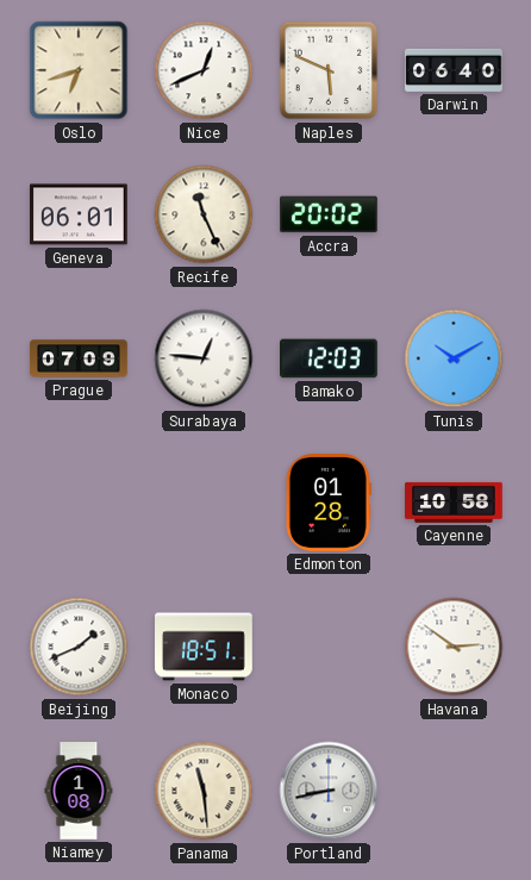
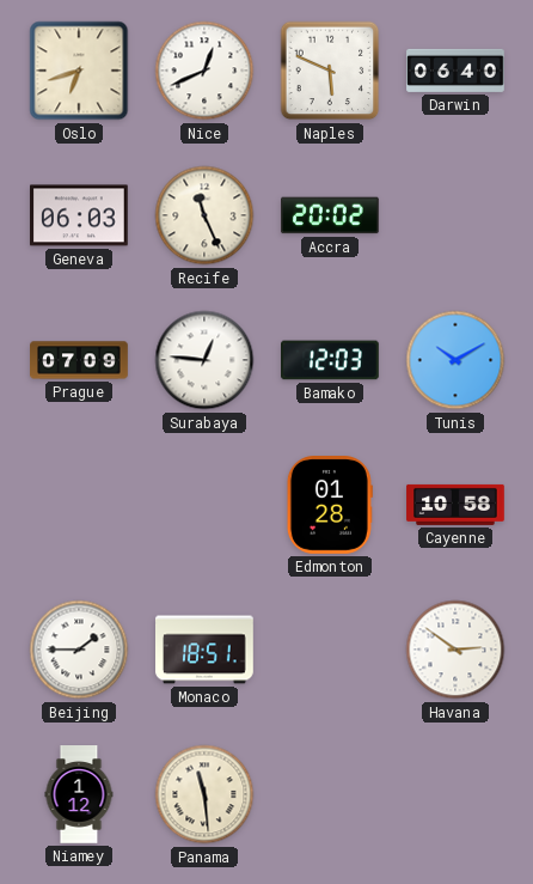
Geneva: 06:01 -> 06:03
Beijing: 1:41 -> 1:45
Niamey: 1:08 -> 1:12
Portland: 8:43 -> none
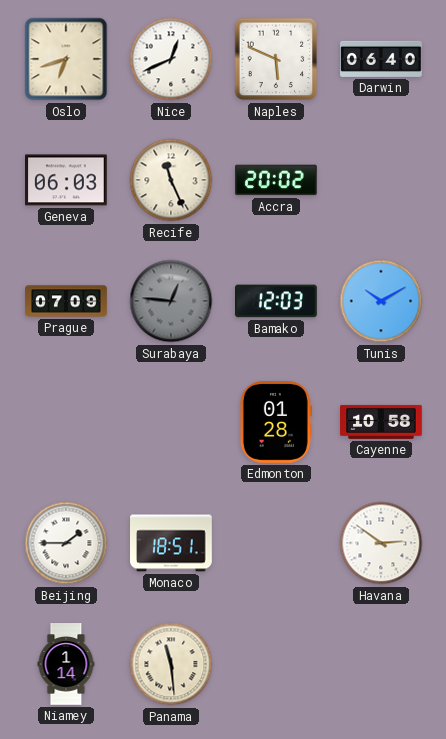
Surabaya dial: white -> grey
Niamey: 1:12 -> 1:14
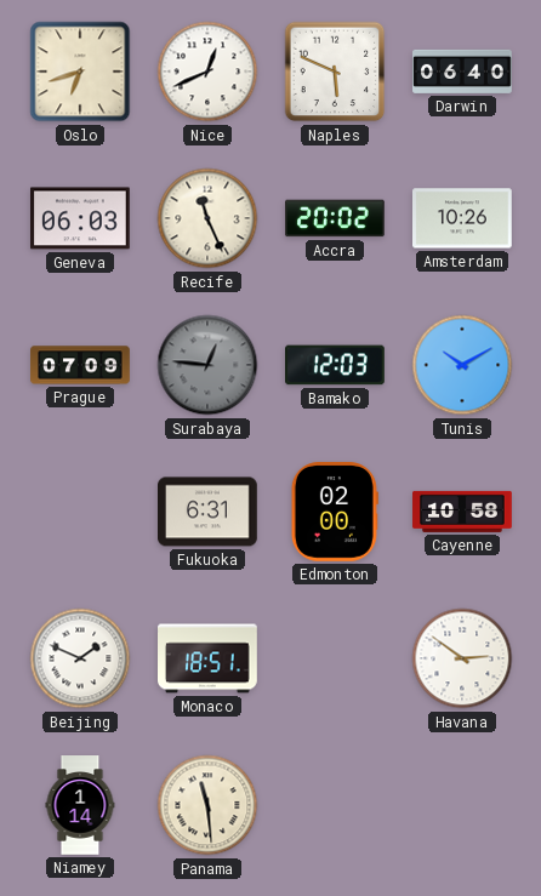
Amsterdam: none -> 10:26
Fukuoka: none -> 6:31
Edmonton: 01:28 -> 02:00
Beijing: 1:45 -> 1:49
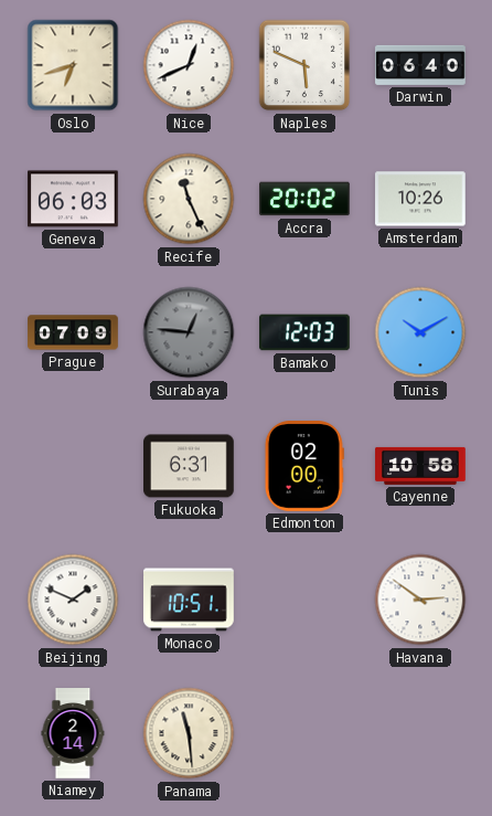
Monaco: 18:51 -> 10:51
Niamey: 1:14 -> 2:14
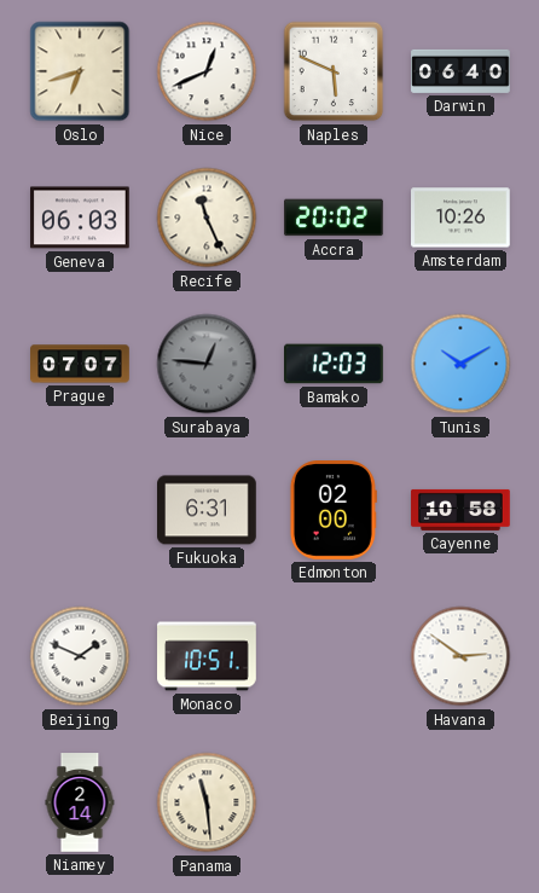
Prague: 07:09 -> 07:07
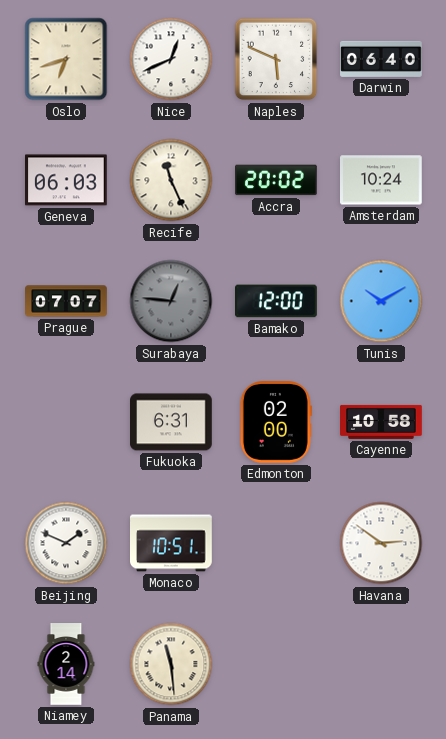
Amsterdam: 10:26 -> 10:24
Bamako: 12:03 -> 12:00
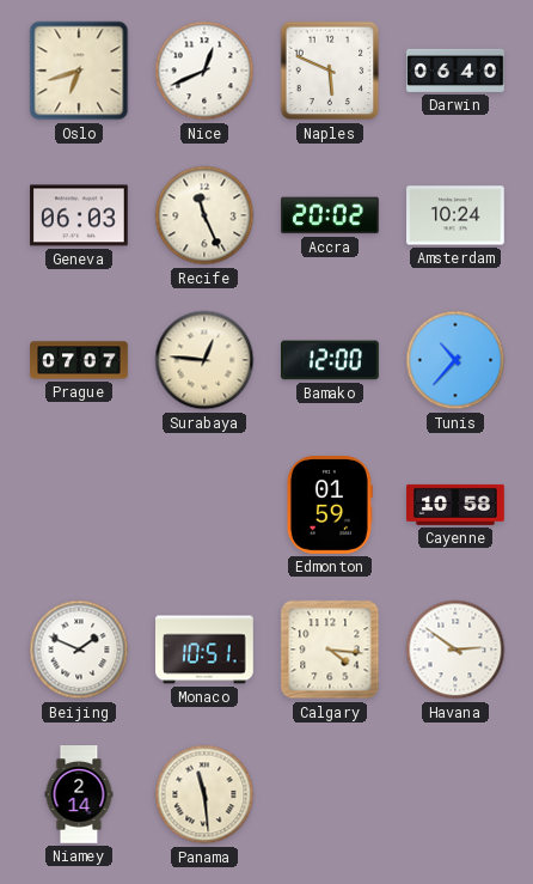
Surabaya dial: grey -> cream
Tunis: 10:10 -> 10:37
Fukuoka: 6:31 -> none
Edmonton: 02:00 -> 01:59
Calgary: none -> 4:16
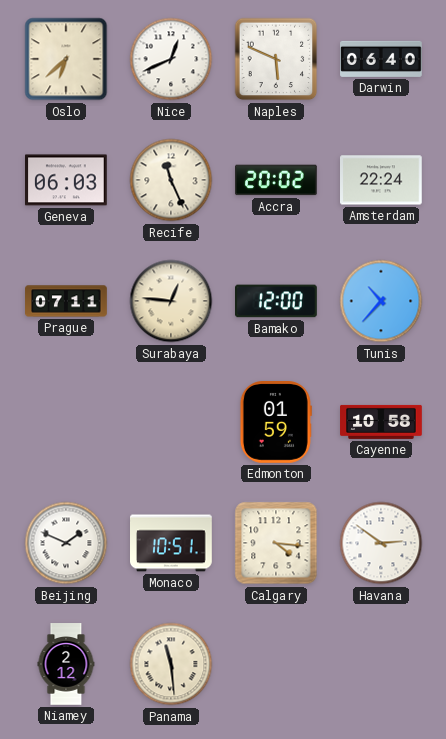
Oslo: 6:42 -> 6:38
Amsterdam: 10:24 -> 22:24
Prague: 07:07 -> 07:11
Niamey: 2:14 -> 2:12
